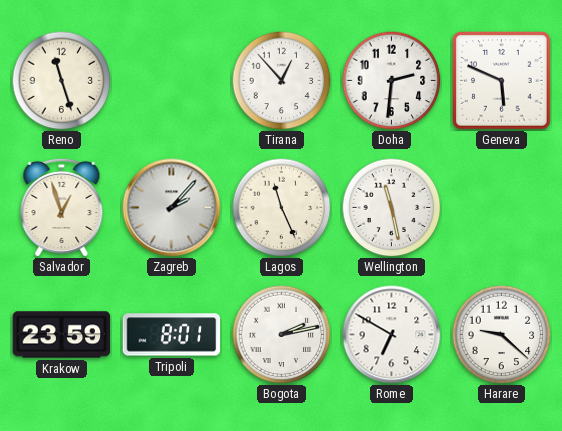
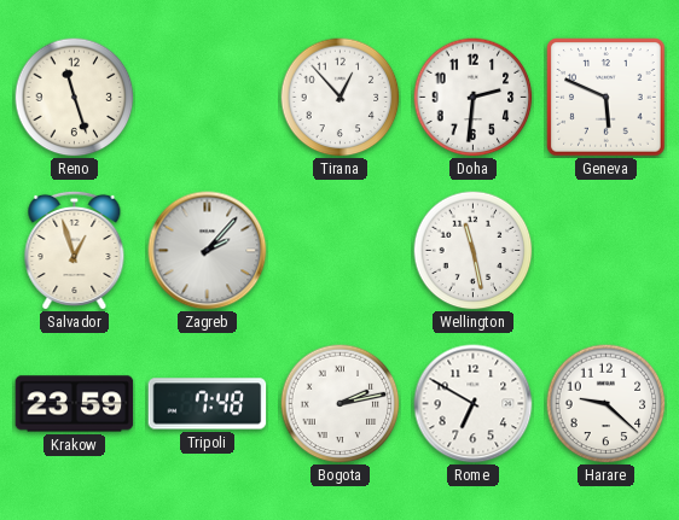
Lagos: 11:26 -> none
Tripoli: 8:01 -> 7:48
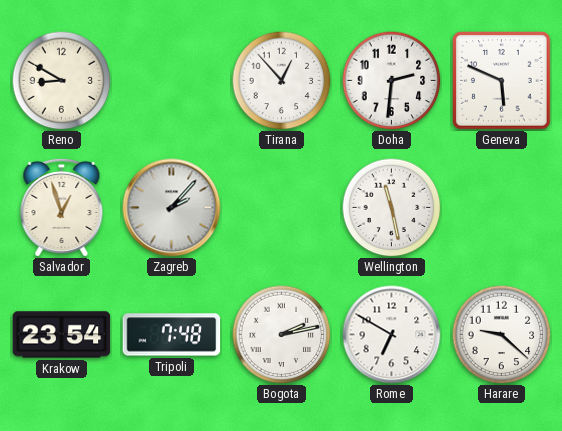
Reno: 11:27 -> 8:50
Krakow: 23:59 -> 23:54
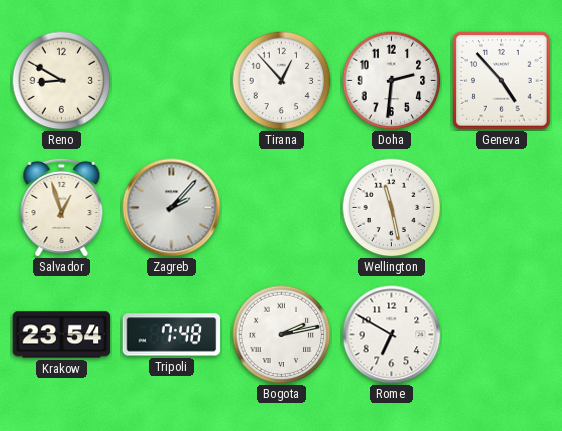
Geneva: 5:49 -> 4:53
Harare: 9:22 -> none
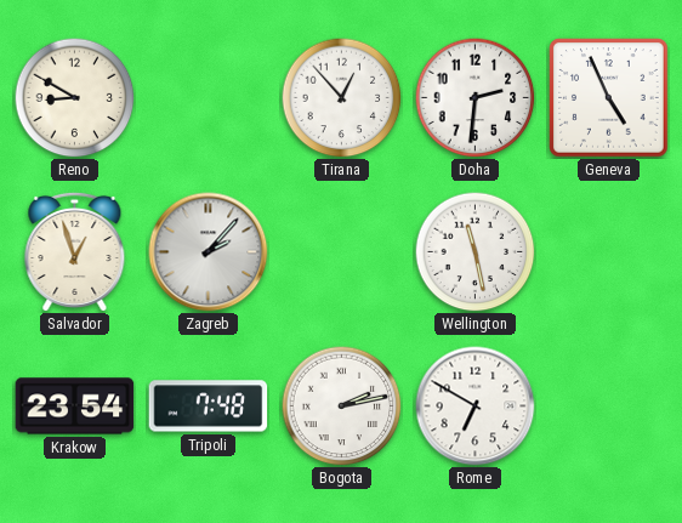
Geneva: 4:53 -> 4:56
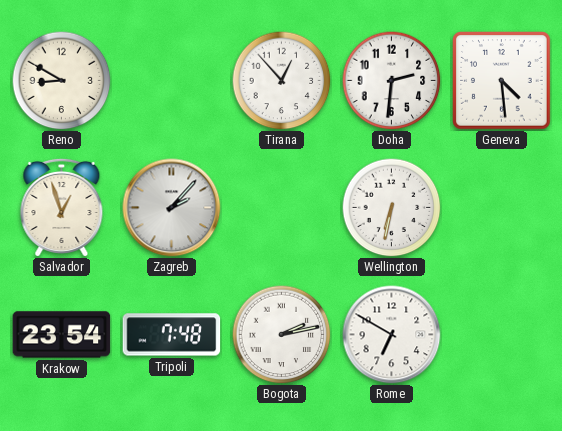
Geneva: 4:56 -> 4:29
Wellington: 11:28 -> 6:32
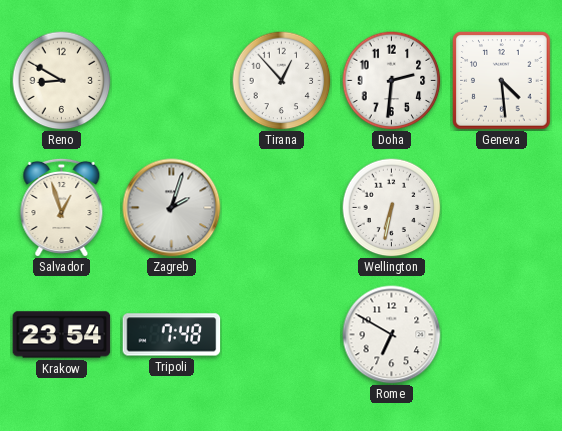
Zagreb: 2:07 -> 2:03
Bogota: 2:13 -> none
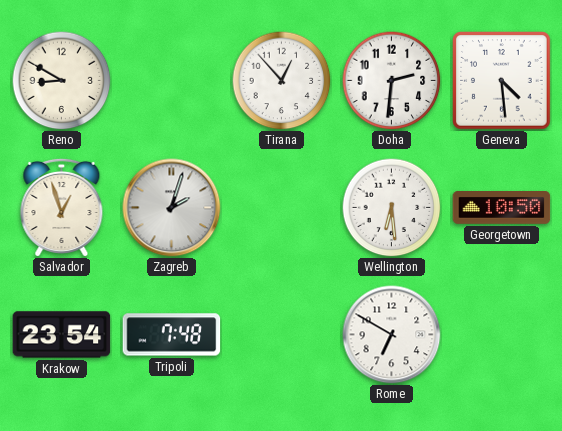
Wellington: 6:32 -> 6:29
Georgetown: none -> 10:50
